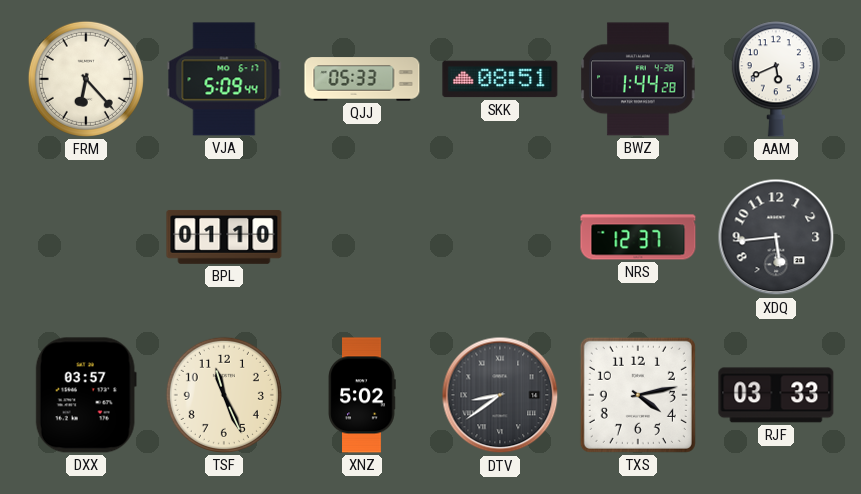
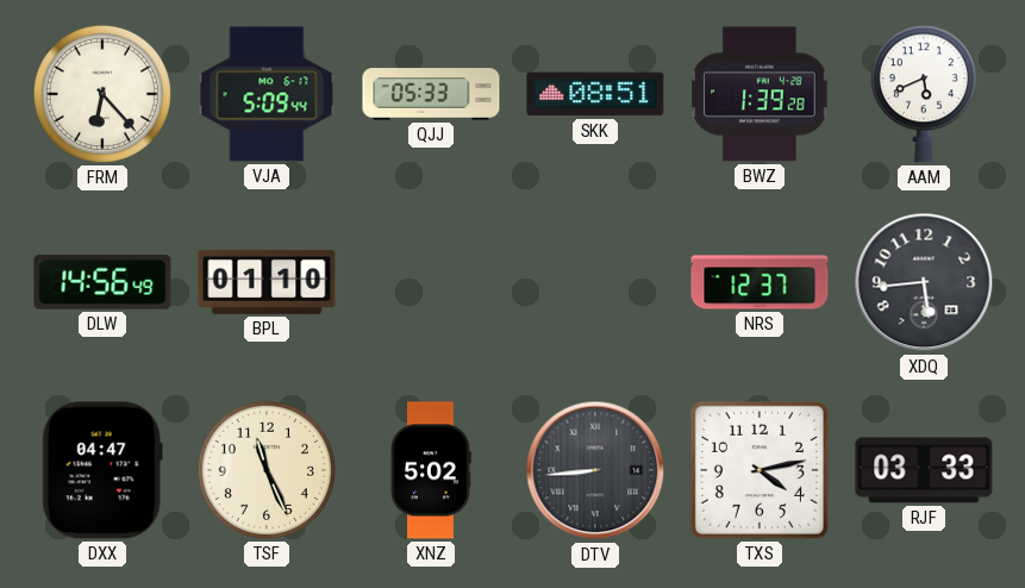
BWZ: 1:44 -> 1:39
DLW: none -> 14:56
DXX: 03:57 -> 04:47
DTV: 8:39 -> 8:44
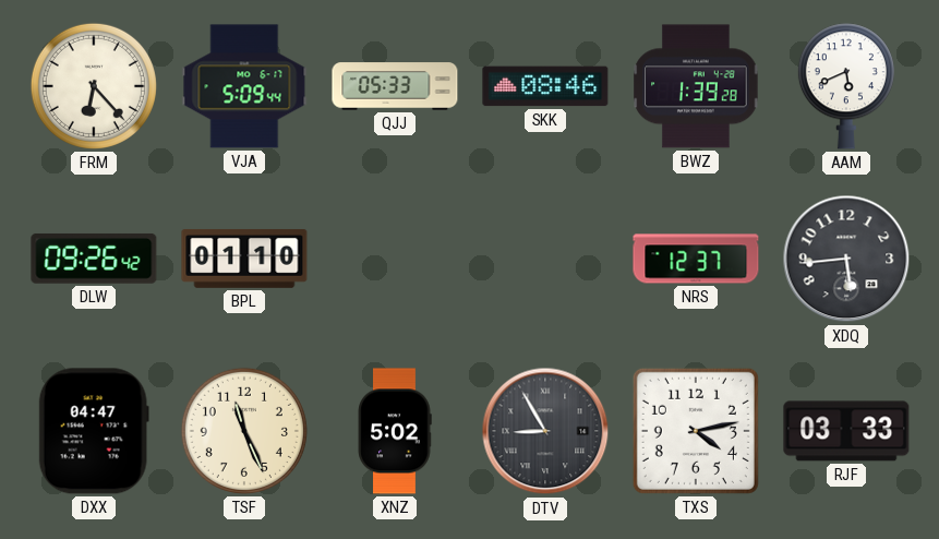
SKK: 08:51 -> 08:46
DLW: 14:56 -> 09:26
DTV: 8:44 -> 8:55
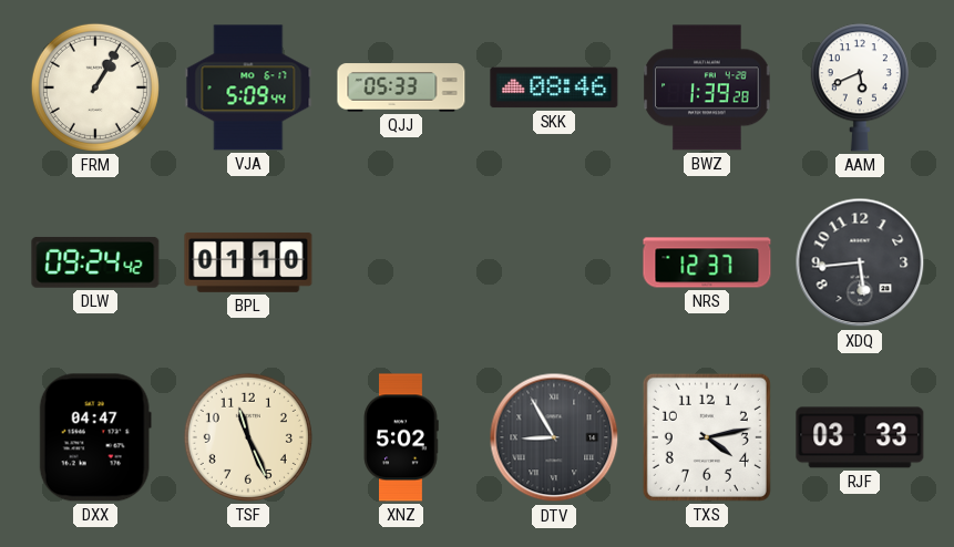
FRM: 6:23 -> 1:05
DLW: 09:26 -> 09:24
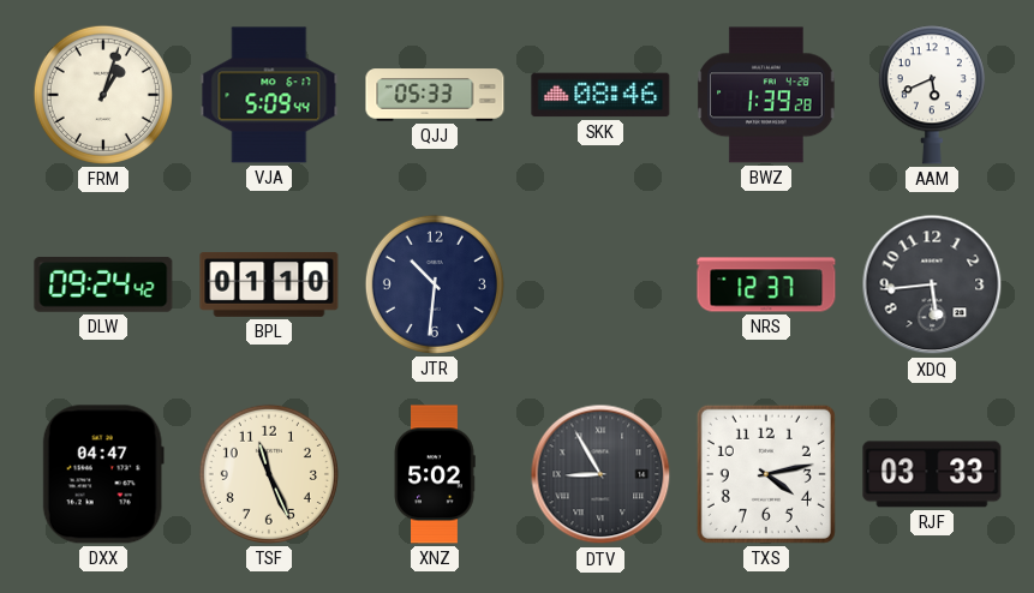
FRM: 1:05 -> 1:03
JTR: none -> 10:31
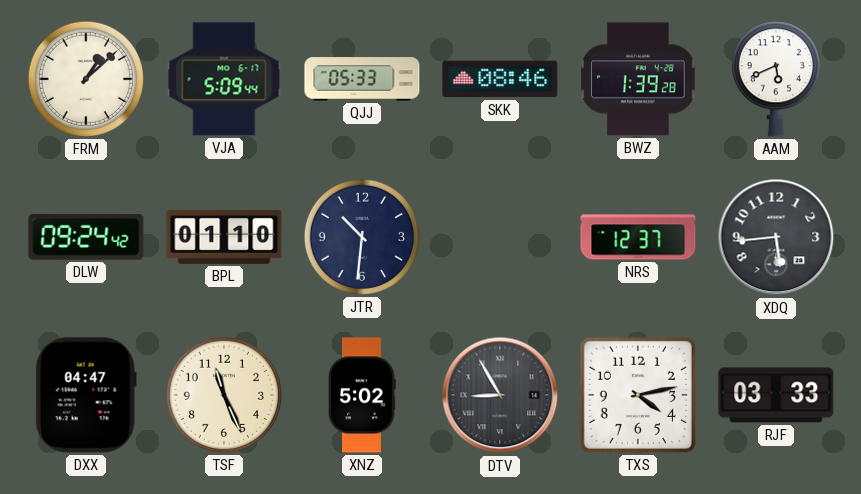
FRM: 1:03 -> 1:08
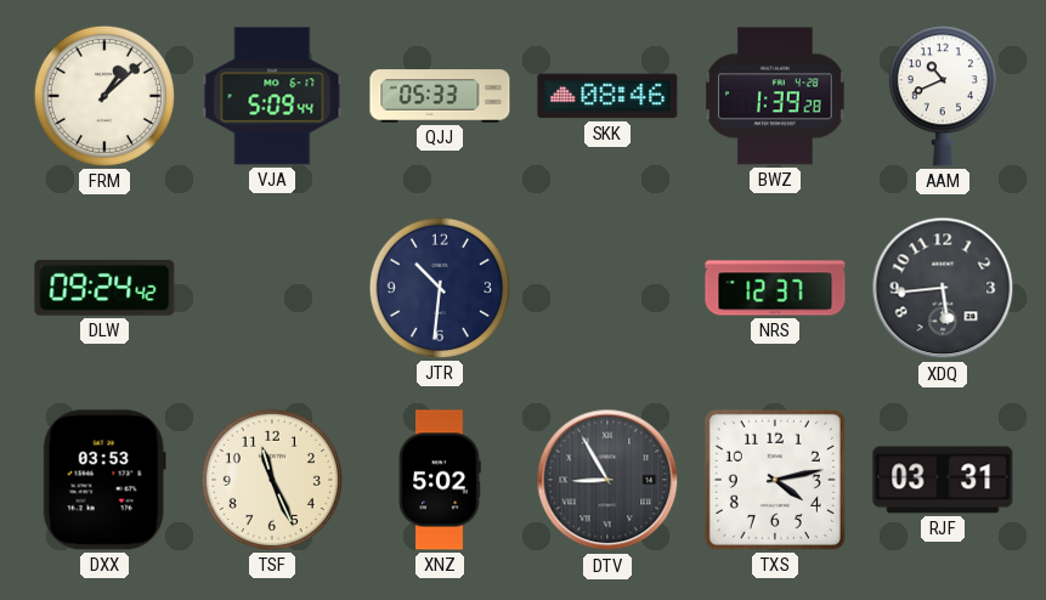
AAM: 5:41 -> 10:41
BPL: 01:10 -> none
DXX: 04:47 -> 03:53
RJF: 03:33 -> 03:31
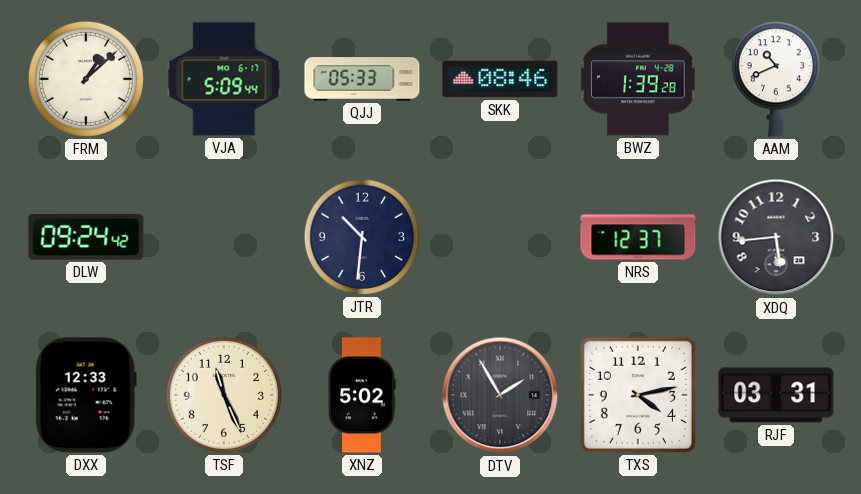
DXX: 03:53 -> 12:33
DTV: 8:55 -> 1:55
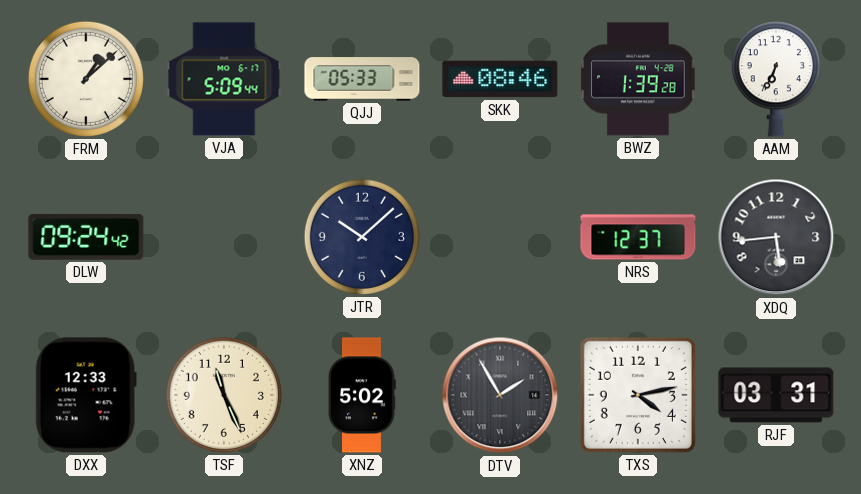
AAM: 10:41 -> 6:34
JTR: 10:31 -> 10:08
